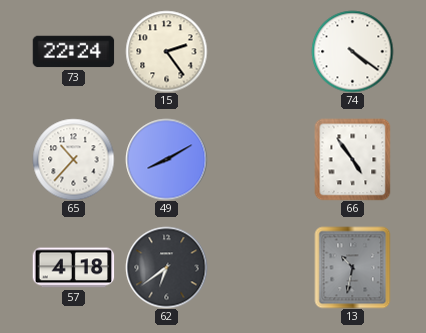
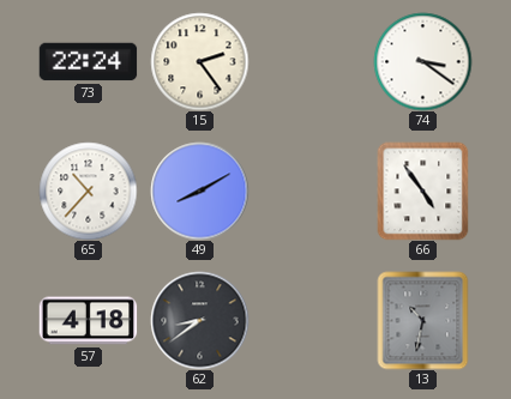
74: 4:21 -> 3:21
62: 6:39 -> 8:39
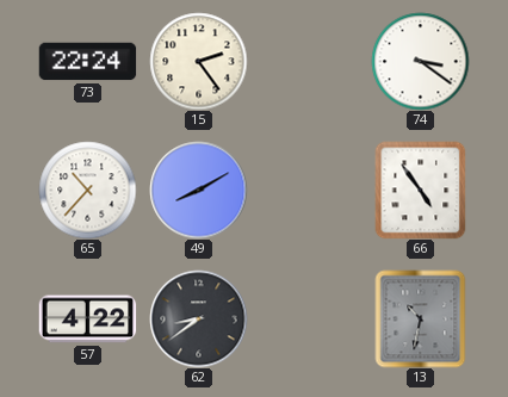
57: 4:18 -> 4:22
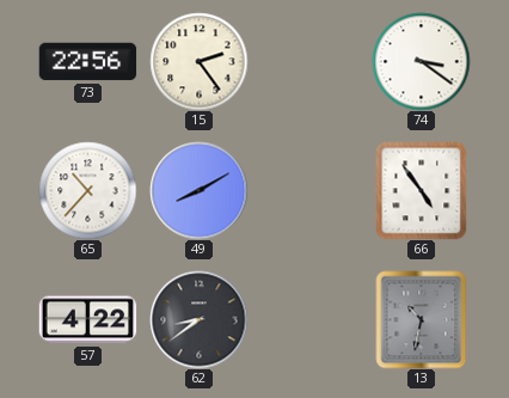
73: 22:24 -> 22:56
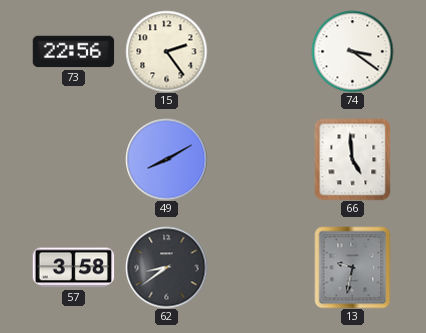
65: 10:37 -> none
66: 4:54 -> 4:59
57: 4:22 -> 3:58
13: 10:32 -> 9:32
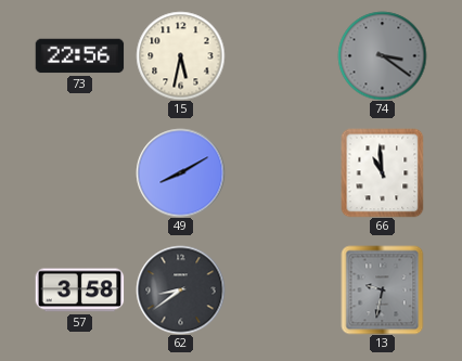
15: 2:24 -> 5:32
74 dial: white -> grey
66: 4:59 -> 10:59
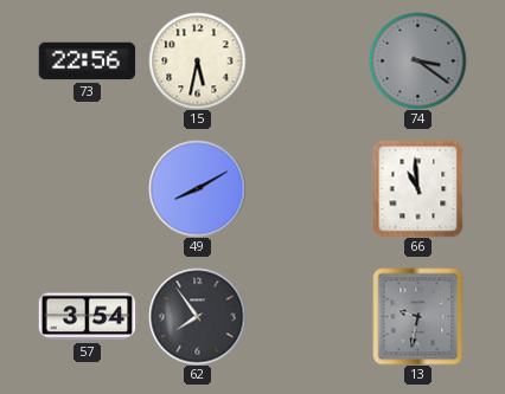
57: 3:58 -> 3:54
62: 8:39 -> 7:54
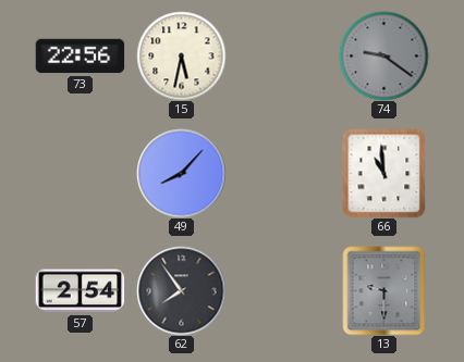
74: 3:21 -> 9:21
49: 8:10 -> 8:07
57: 3:54 -> 2:54
13: 9:32 -> 9:30
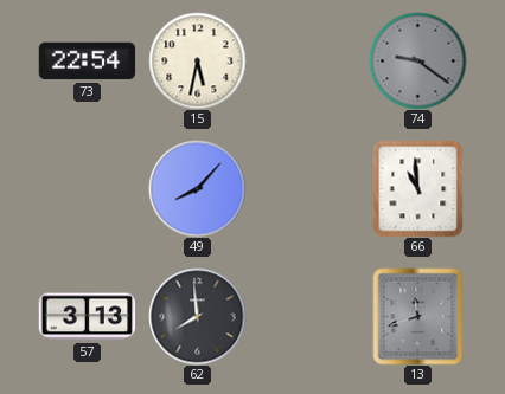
73: 22:56 -> 22:54
57: 2:54 -> 3:13
62: 7:54 -> 7:59
13: 9:30 -> 11:42
